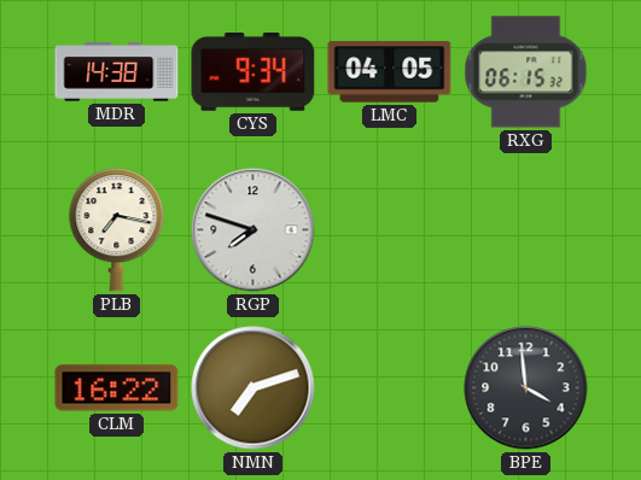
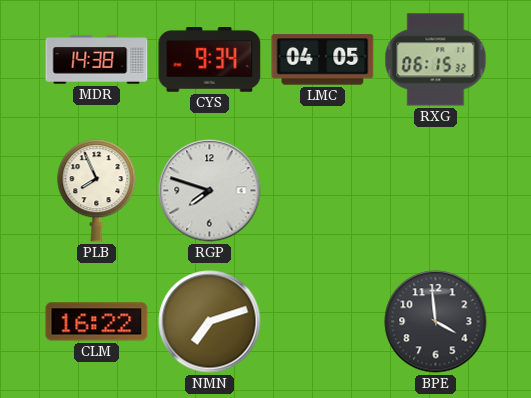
PLB: 7:17 -> 7:56
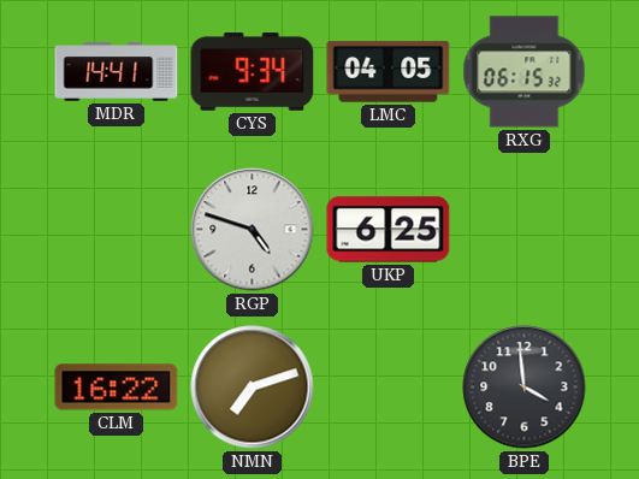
MDR: 14:38 -> 14:41
PLB: 7:56 -> none
RGP: 7:48 -> 4:48
UKP: none -> 6:25
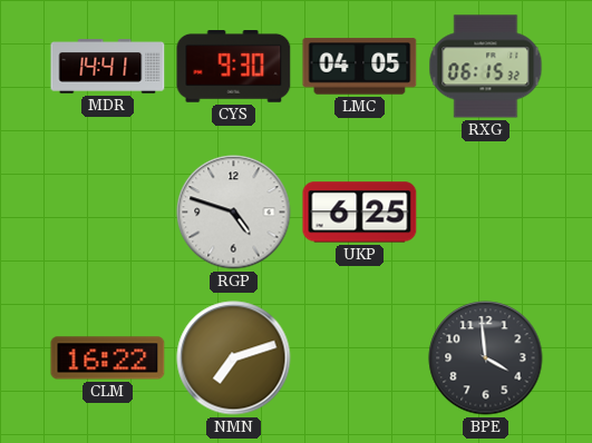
CYS: 9:34 -> 9:30
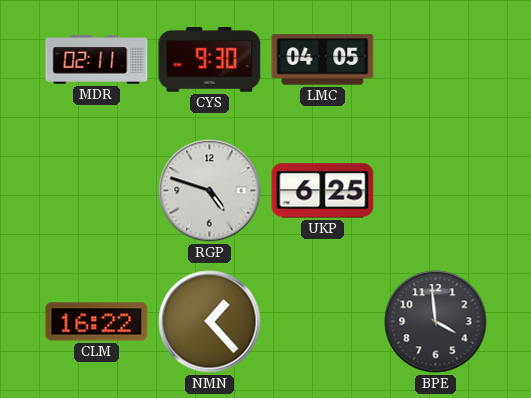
MDR: 14:41 -> 02:11
RXG: 06:15 -> none
NMN: 7:12 -> 1:23
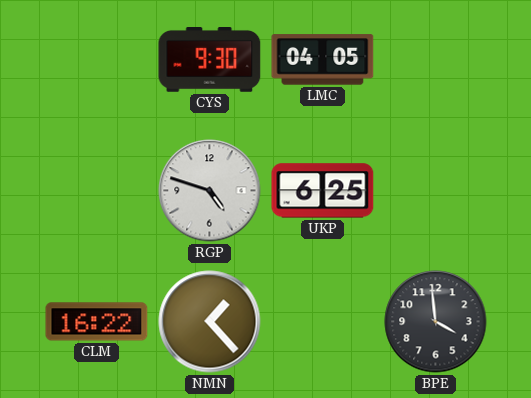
MDR: 02:11 -> none
